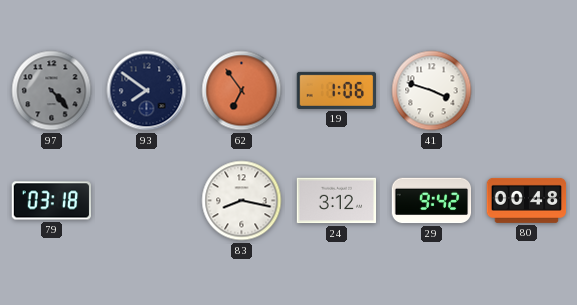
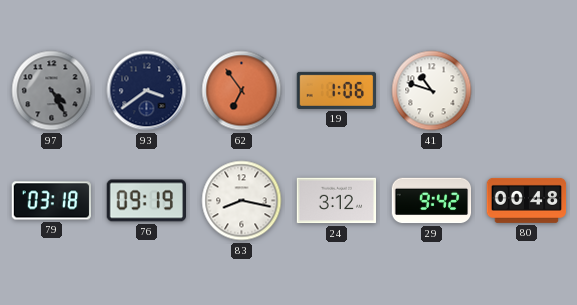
97: 4:23 -> 4:25
93: 7:51 -> 3:39
41: 3:48 -> 10:48
76: none -> 09:19
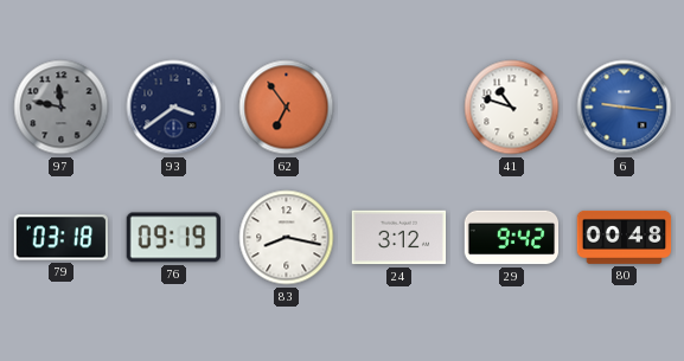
97: 4:25 -> 11:47
19: 1:06 -> none
6: none -> 9:16
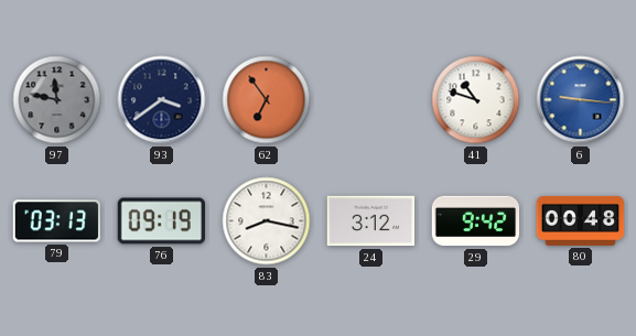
79: 03:18 -> 03:13
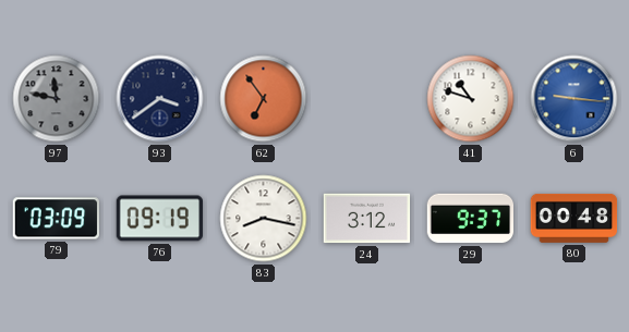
79: 03:13 -> 03:09
29: 9:42 -> 9:37
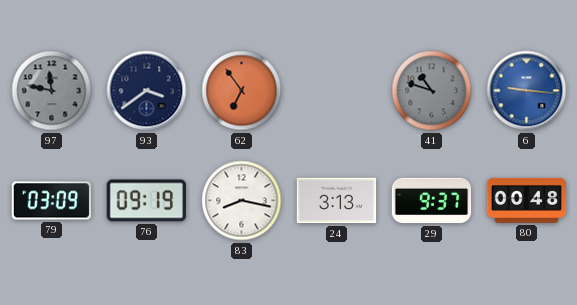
41 dial: white -> grey
24: 3:12 -> 3:13
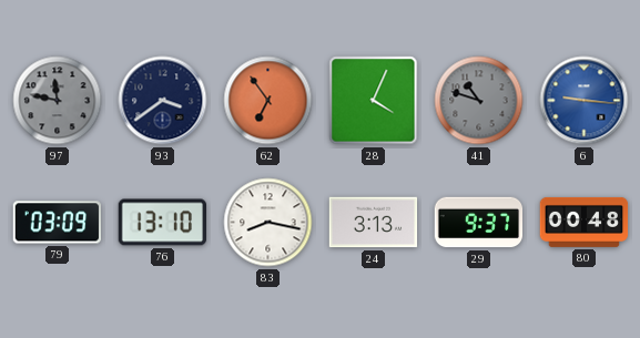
28: none -> 4:04
76: 09:19 -> 13:10
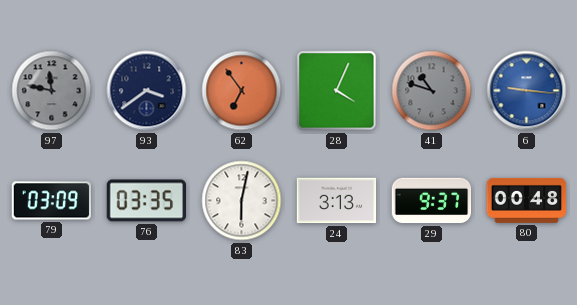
76: 13:10 -> 03:35
83: 8:17 -> 6:02
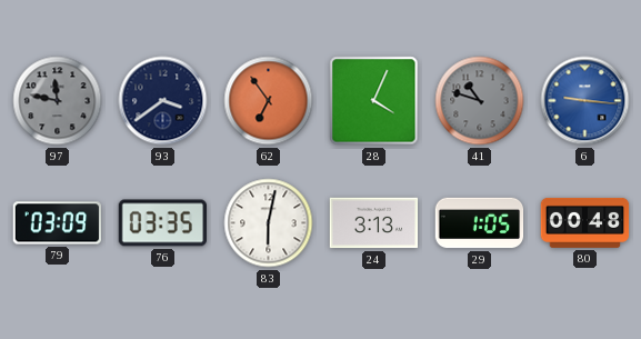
29: 9:37 -> 1:05
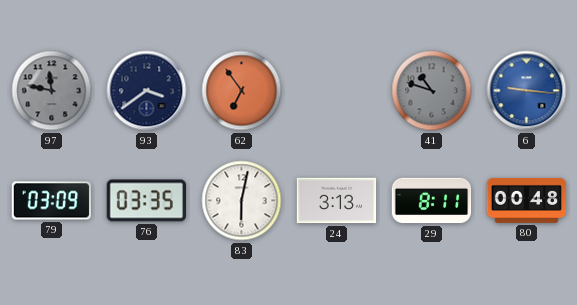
28: 4:04 -> none
29: 1:05 -> 8:11
